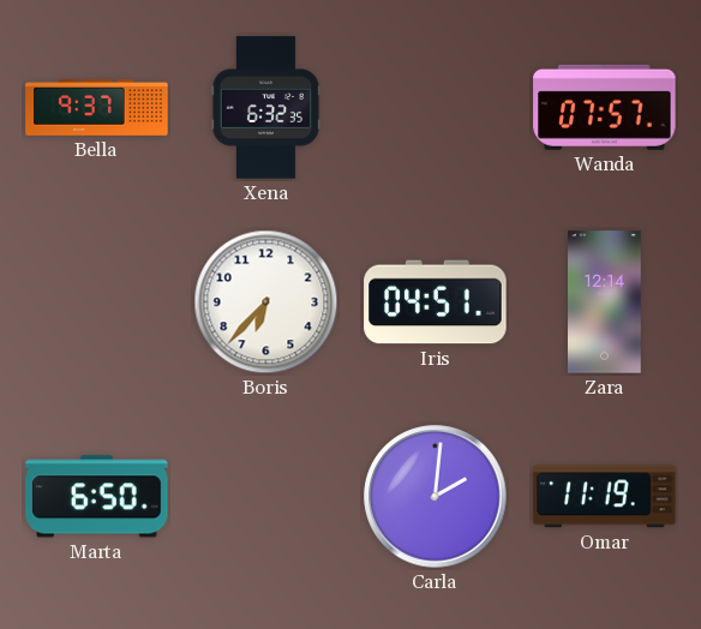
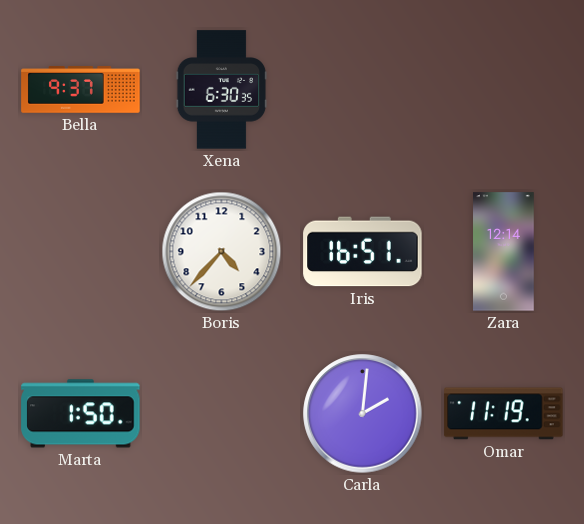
Xena: 6:32 -> 6:30
Wanda: 07:57 -> none
Boris: 6:37 -> 4:37
Iris: 04:51 -> 16:51
Marta: 6:50 -> 1:50
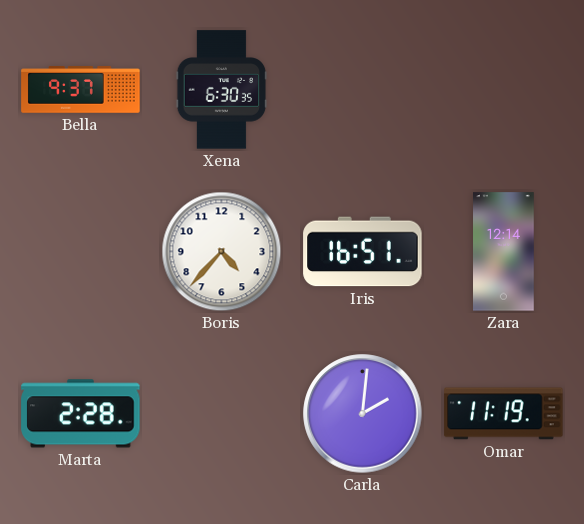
Marta: 1:50 -> 2:28
